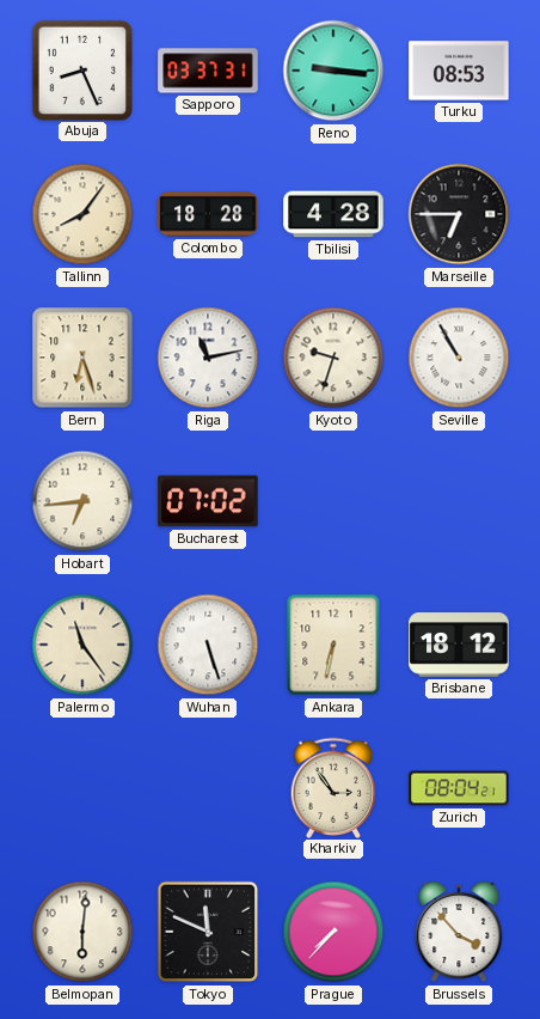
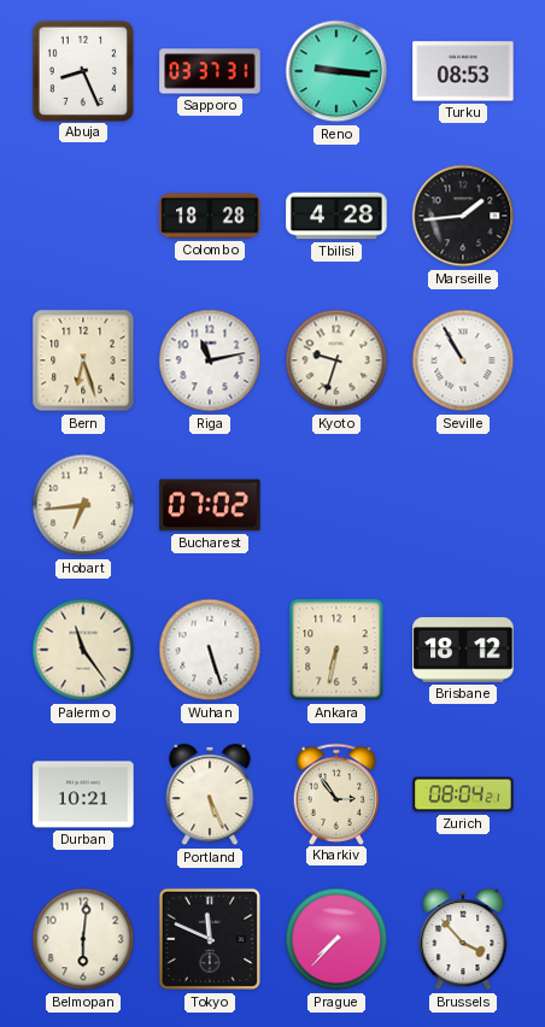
Tallinn: 8:06 -> none
Marseille: 6:45 -> 1:44
Durban: none -> 10:21
Portland: none -> 5:26
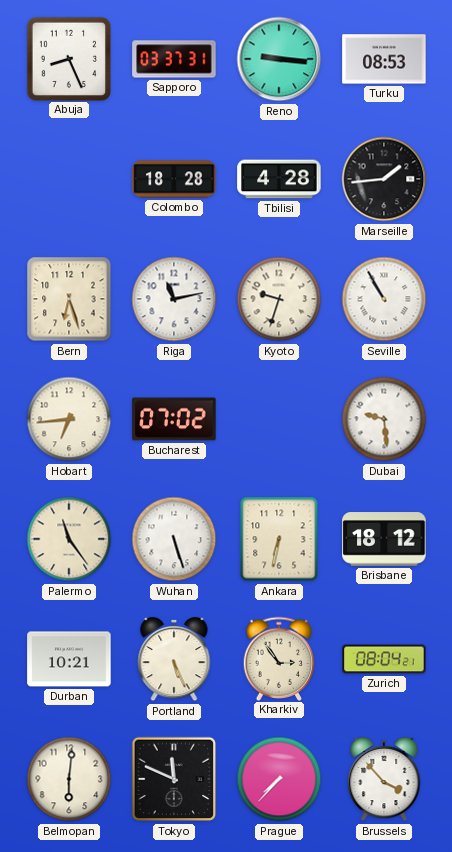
Dubai: none -> 9:29
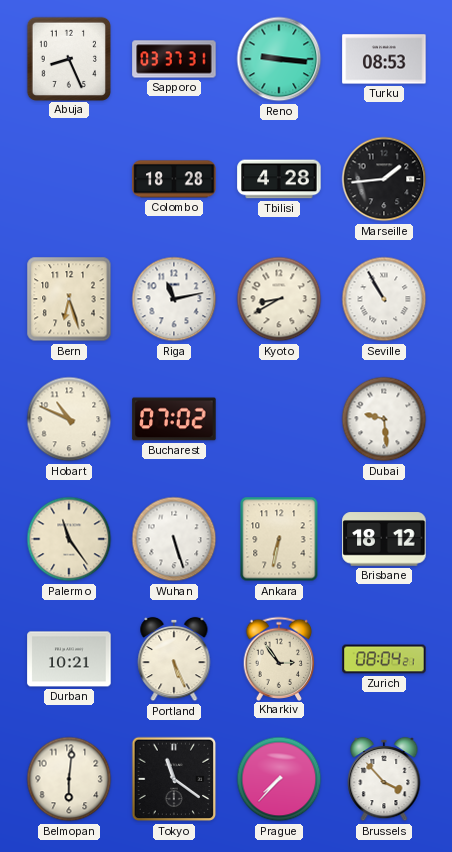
Kyoto: 9:33 -> 8:40
Hobart: 6:44 -> 10:49
Tokyo: 11:49 -> 11:21
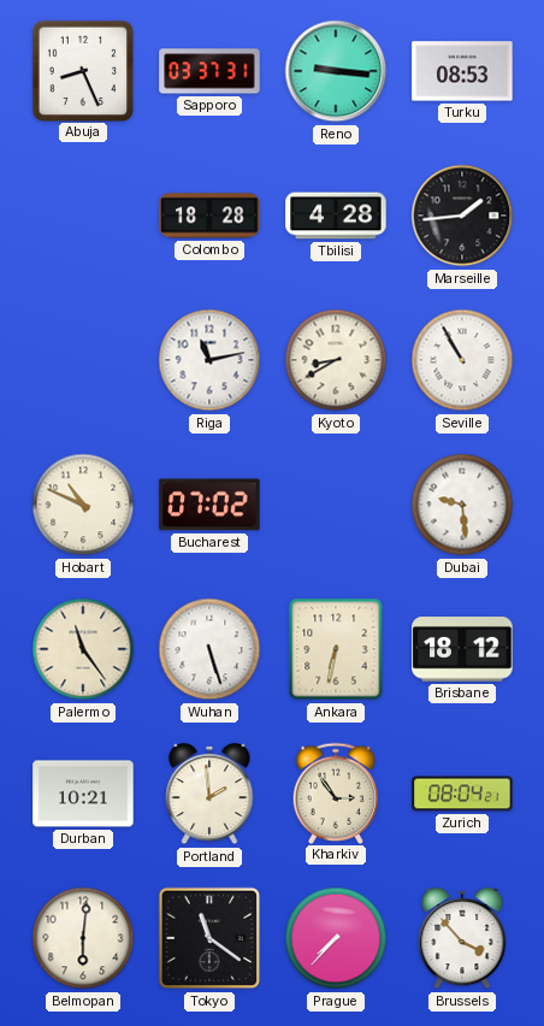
Bern: 6:27 -> none
Portland: 5:26 -> 1:59
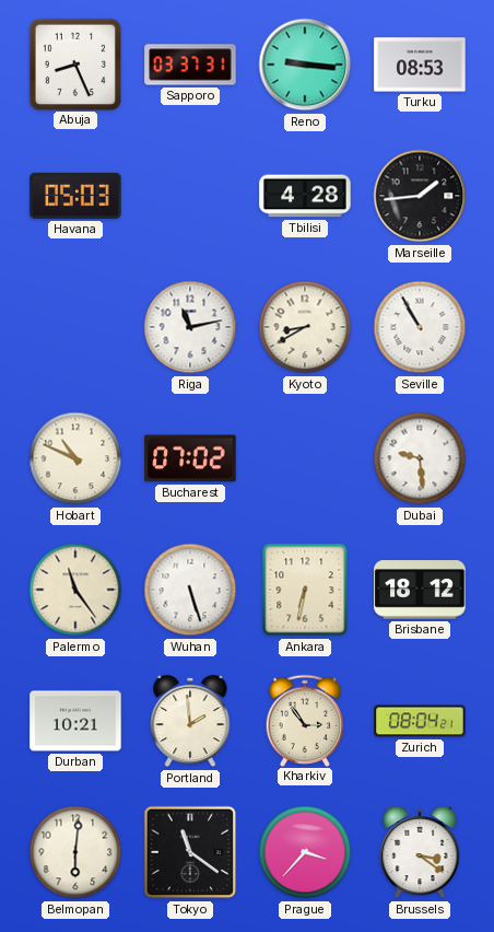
Havana: none -> 05:03
Colombo: 18:28 -> none
Prague: 7:37 -> 3:37
Brussels: 3:53 -> 3:21
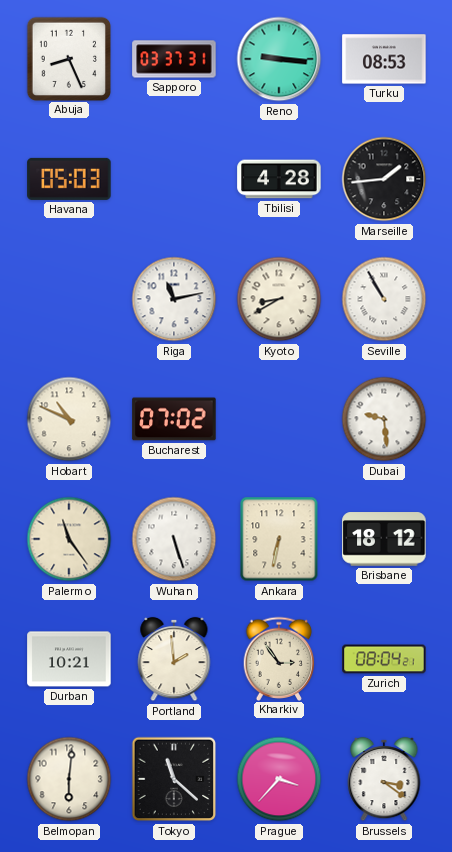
Tokyo: 11:21 -> 11:22
